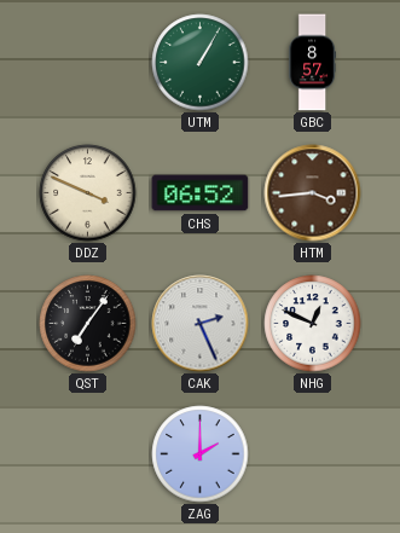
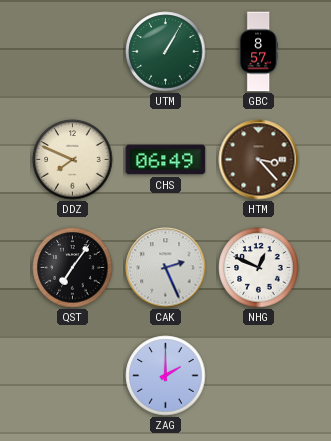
DDZ: 3:49 -> 7:49
CHS: 06:52 -> 06:49
HTM: 3:44 -> 3:23
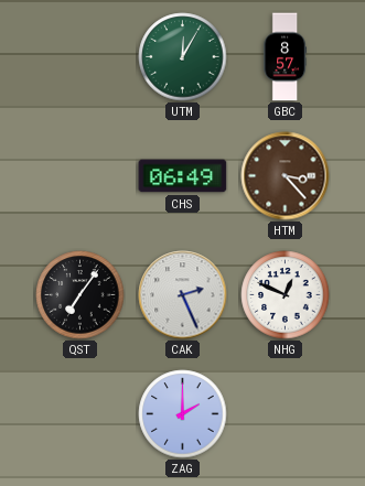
UTM: 1:05 -> 12:05
DDZ: 7:49 -> none
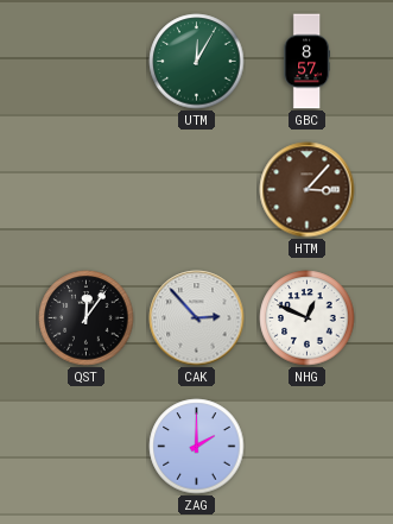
CHS: 06:49 -> none
HTM: 3:23 -> 3:07
QST: 7:06 -> 12:06
CAK: 2:26 -> 2:53
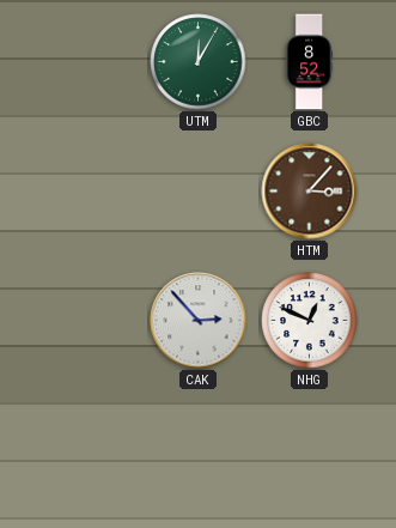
GBC: 8:57 -> 8:52
QST: 12:06 -> none
ZAG: 2:00 -> none
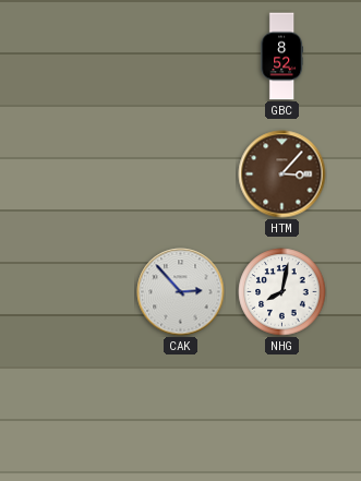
UTM: 12:05 -> none
NHG: 12:49 -> 8:02
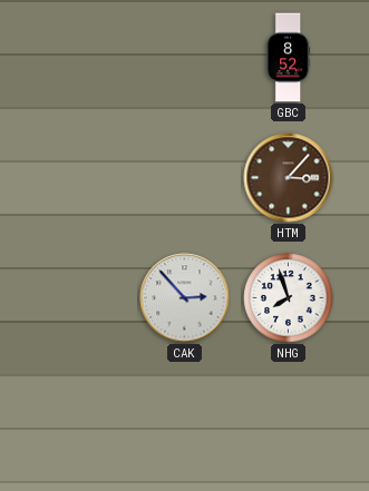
NHG: 8:02 -> 7:57
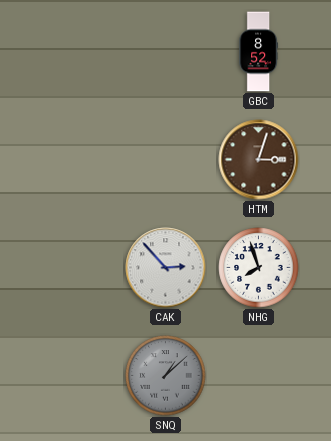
HTM: 3:07 -> 3:03
SNQ: none -> 1:08
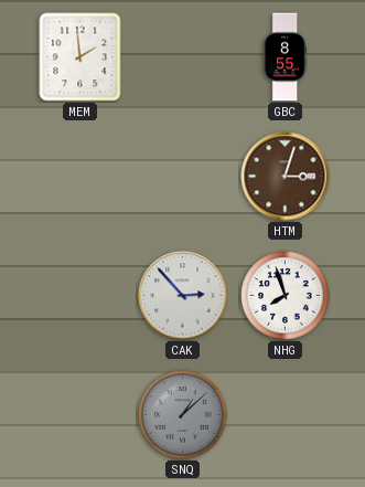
MEM: none -> 1:59
GBC: 8:52 -> 8:55
